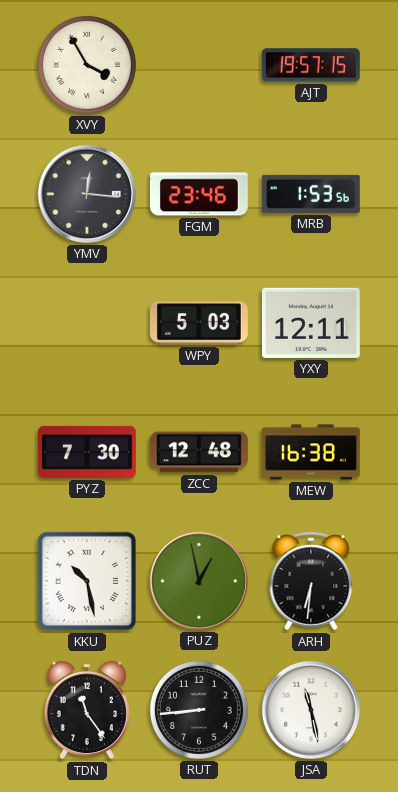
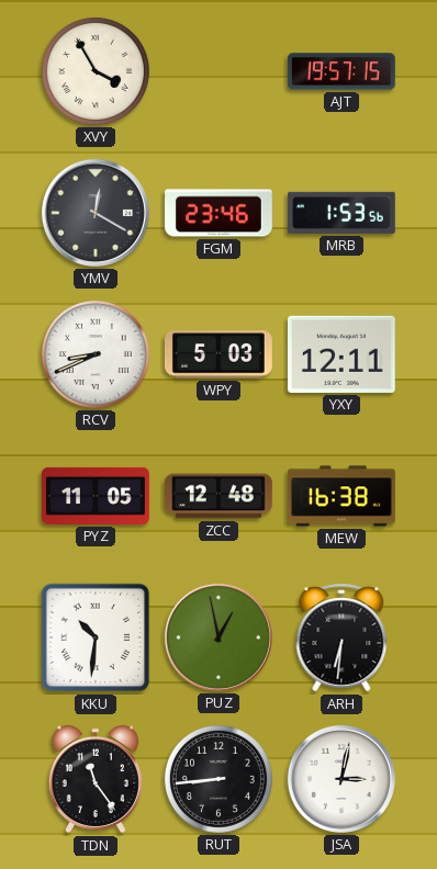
YMV: 12:16 -> 12:20
RCV: none -> 8:41
PYZ: 7:30 -> 11:05
KKU: 10:28 -> 10:31
JSA: 11:28 -> 3:02
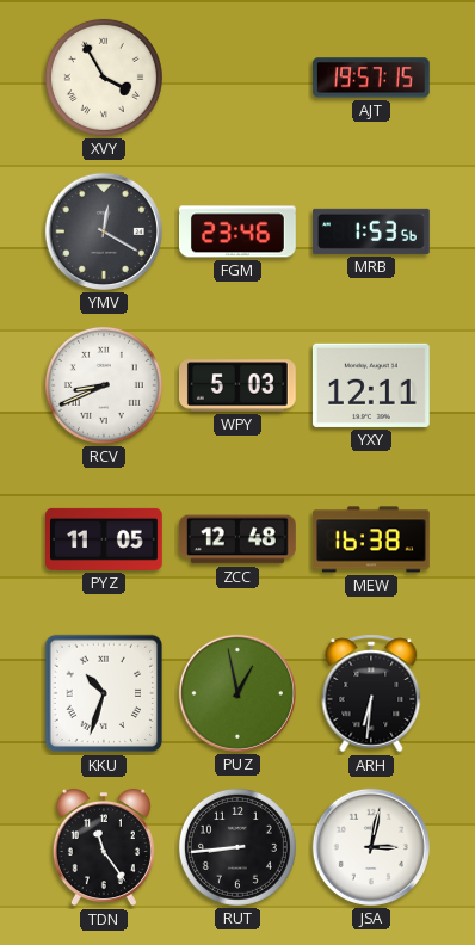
KKU: 10:31 -> 10:33
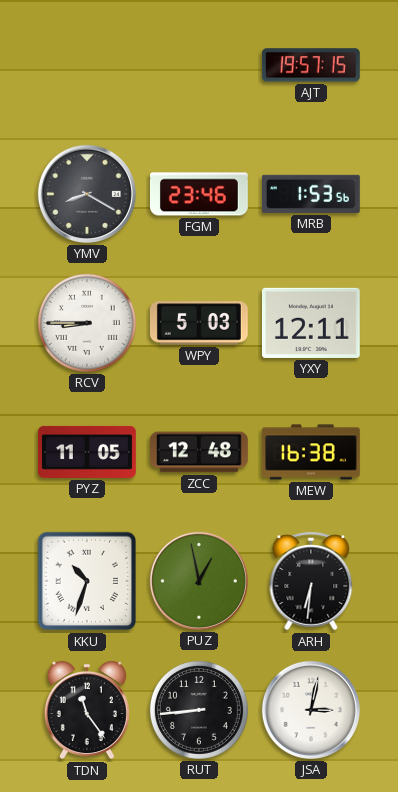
XVY: 3:55 -> none
YMV: 12:20 -> 8:20
RCV: 8:41 -> 8:45
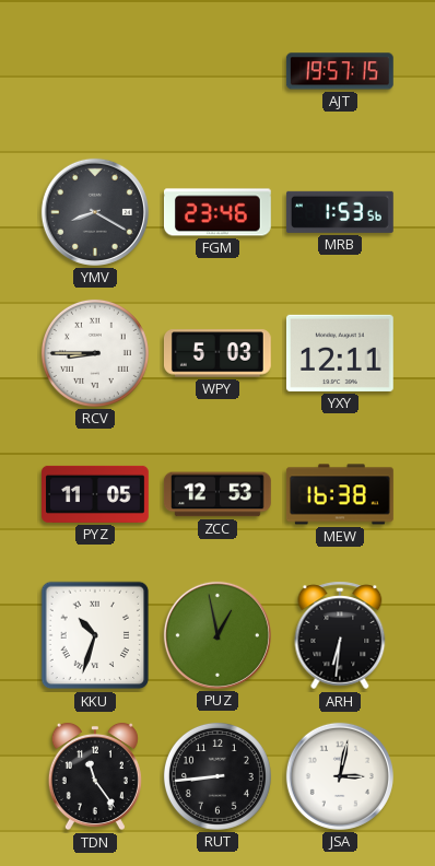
ZCC: 12:48 -> 12:53
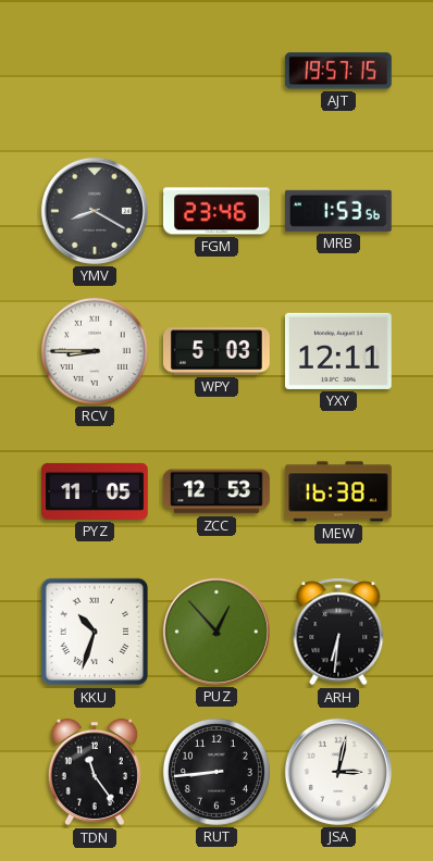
PUZ: 12:58 -> 12:53
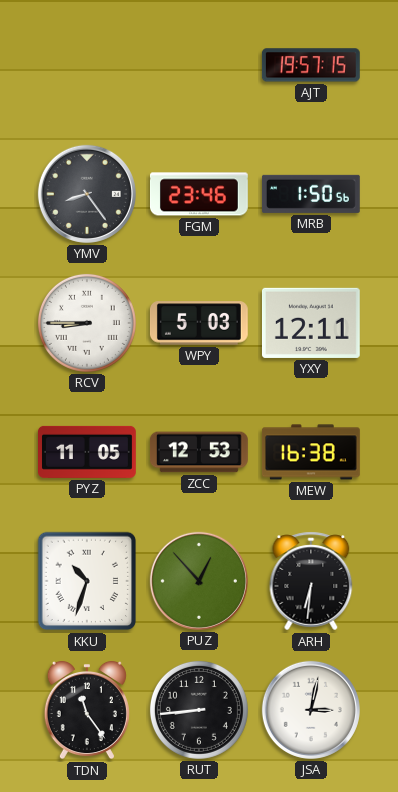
YMV: 8:20 -> 8:24
MRB: 1:53 -> 1:50
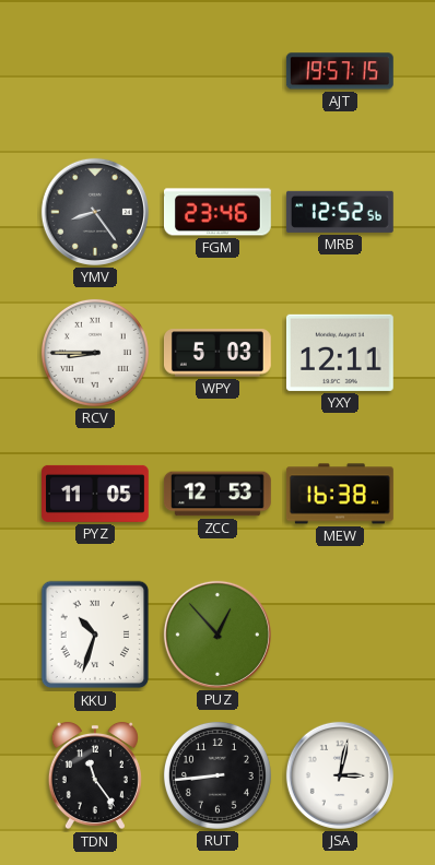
MRB: 1:50 -> 12:52
ARH: 6:31 -> none
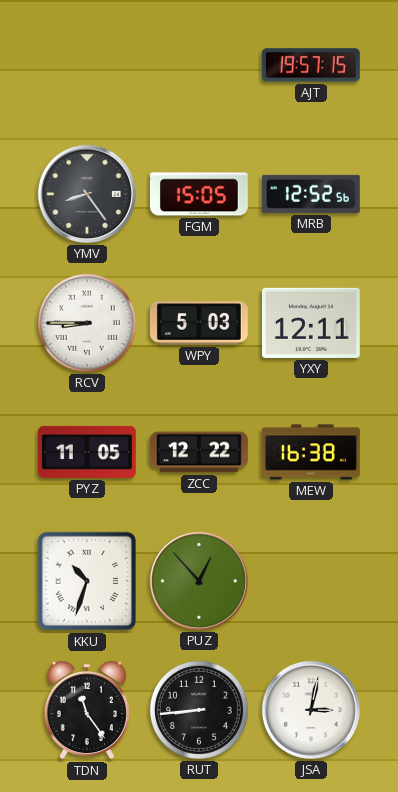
FGM: 23:46 -> 15:05
ZCC: 12:53 -> 12:22
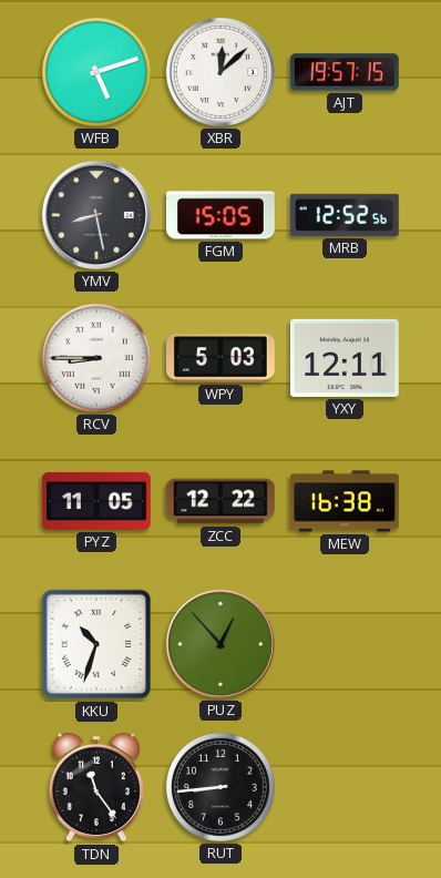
WFB: none -> 5:12
XBR: none -> 12:08
YMV: 8:24 -> 8:28
JSA: 3:02 -> none
